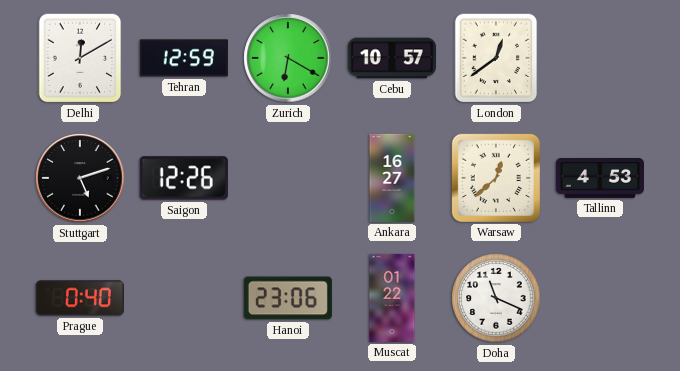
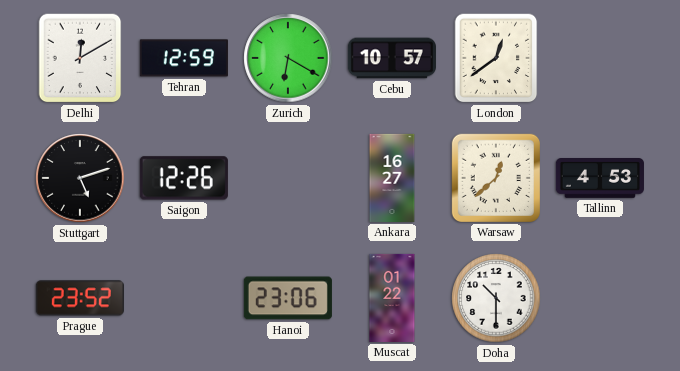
Prague: 0:40 -> 23:52
Doha: 11:19 -> 10:30
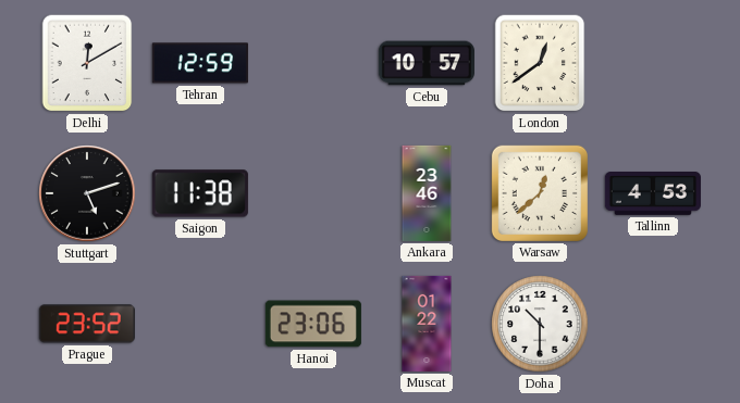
Zurich: 6:20 -> none
Saigon: 12:26 -> 11:38
Ankara: 16:27 -> 23:46
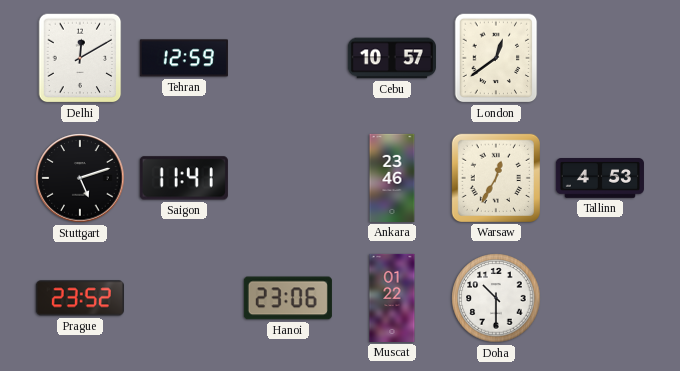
Saigon: 11:38 -> 11:41
Warsaw: 12:38 -> 12:35
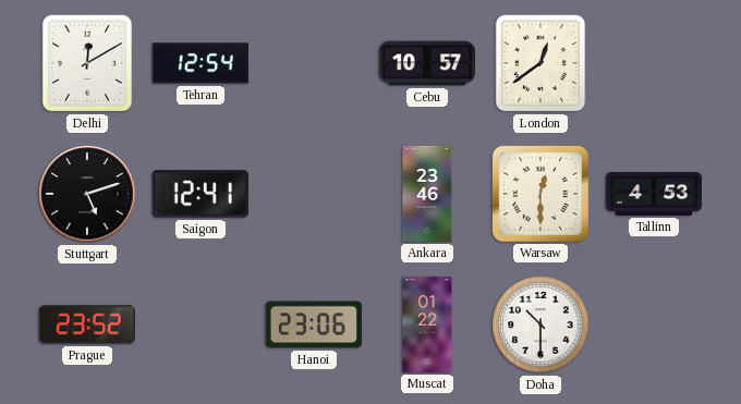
Tehran: 12:59 -> 12:54
Saigon: 11:41 -> 12:41
Warsaw: 12:35 -> 12:30
